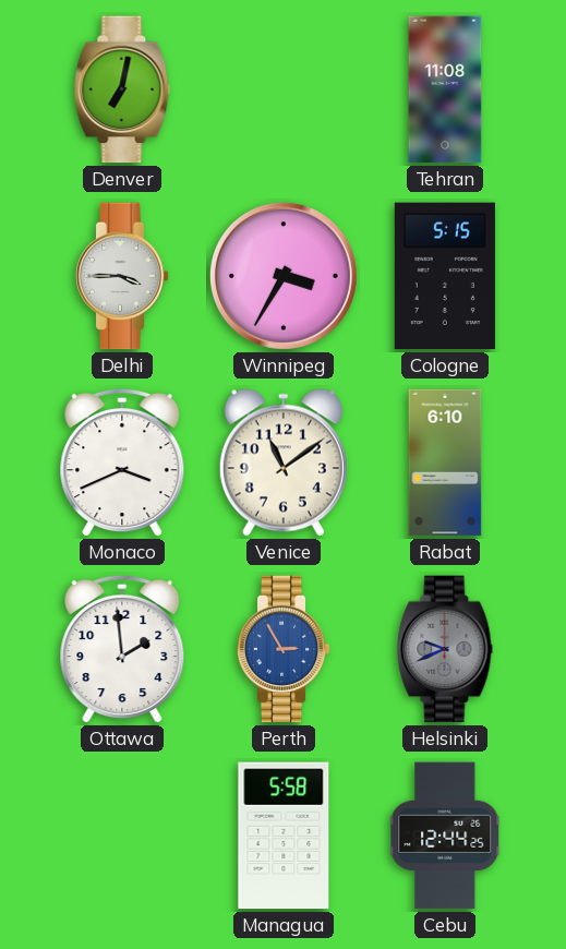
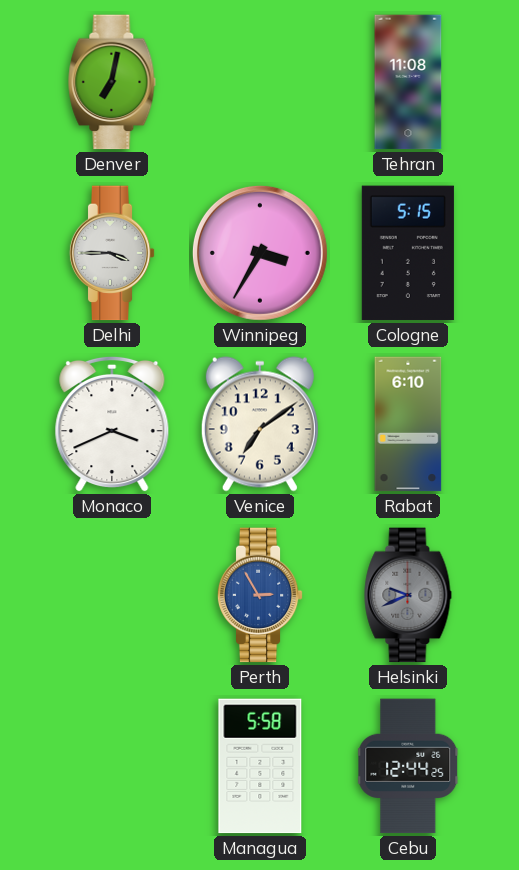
Venice: 11:09 -> 7:09
Ottawa: 1:59 -> none
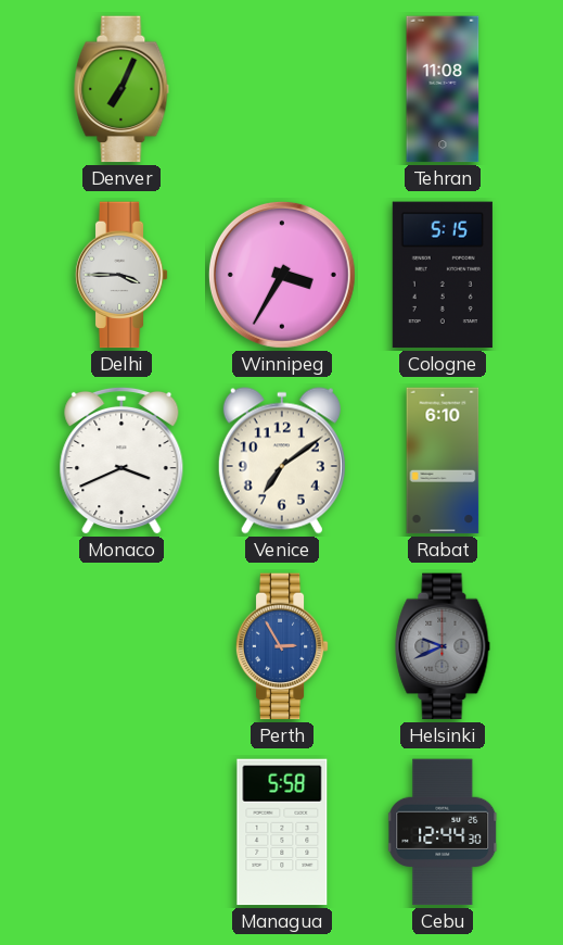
Denver: 7:02 -> 7:04
Cebu: 12:44:25 -> 12:44:30
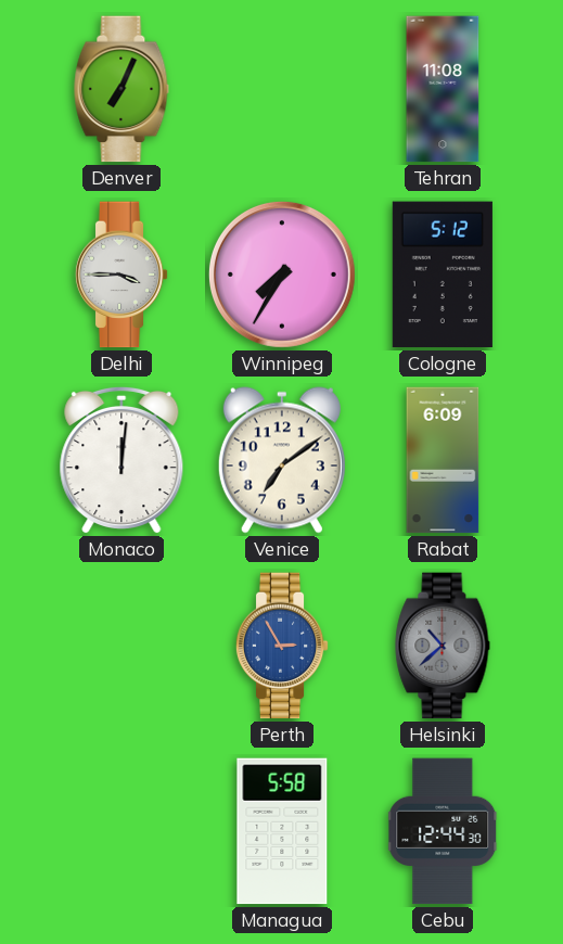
Winnipeg: 3:35 -> 7:35
Cologne: 5:15 -> 5:12
Monaco: 3:41 -> 12:01
Rabat: 6:10 -> 6:09
Helsinki: 9:41 -> 10:38
